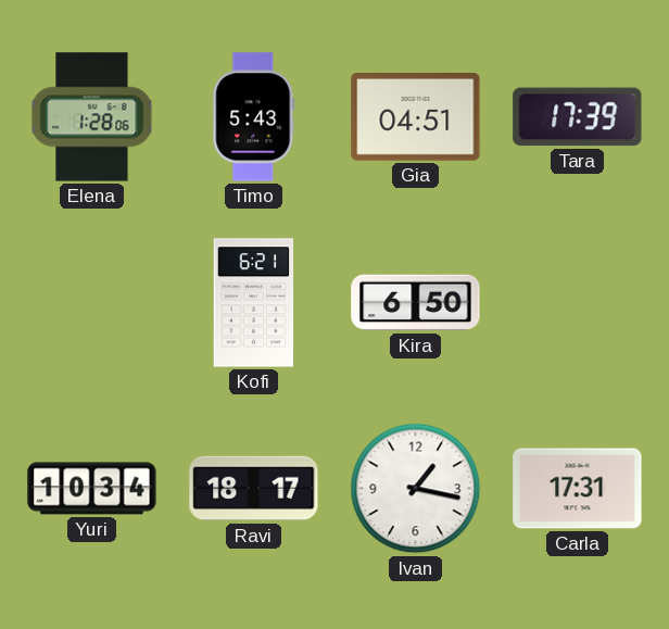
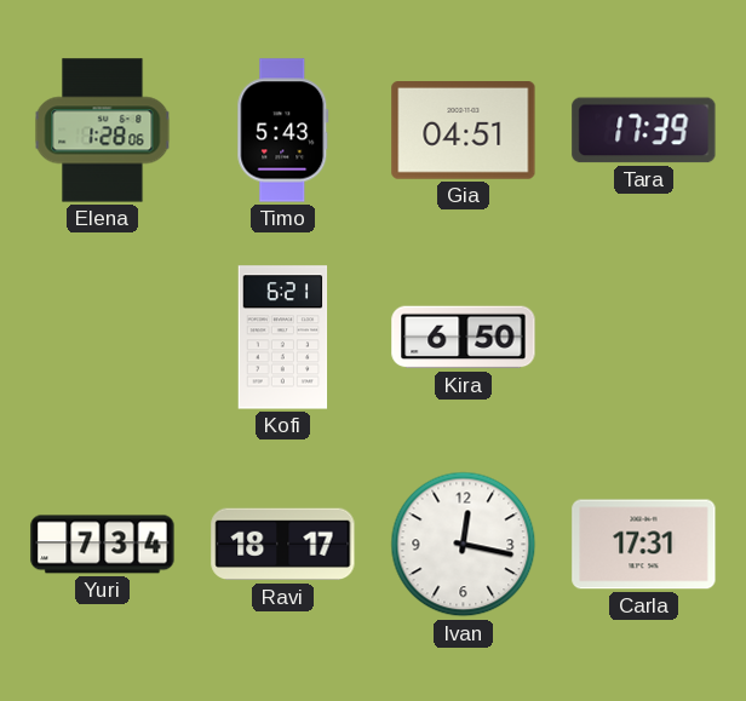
Yuri: 10:34 -> 7:34
Ivan: 1:17 -> 12:17
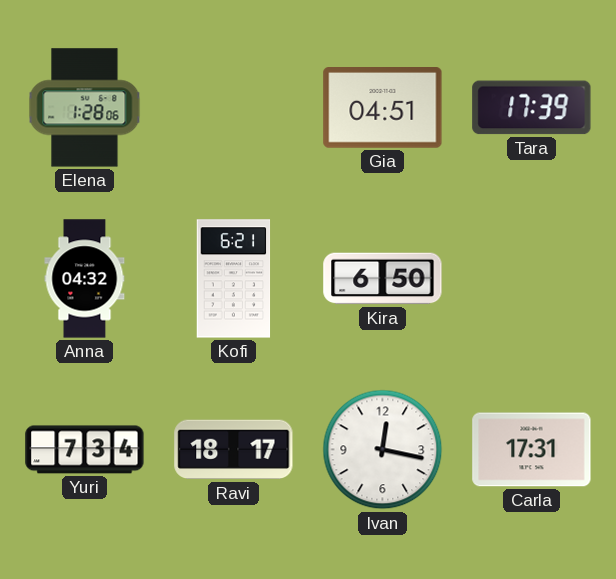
Timo: 5:43 -> none
Anna: none -> 04:32
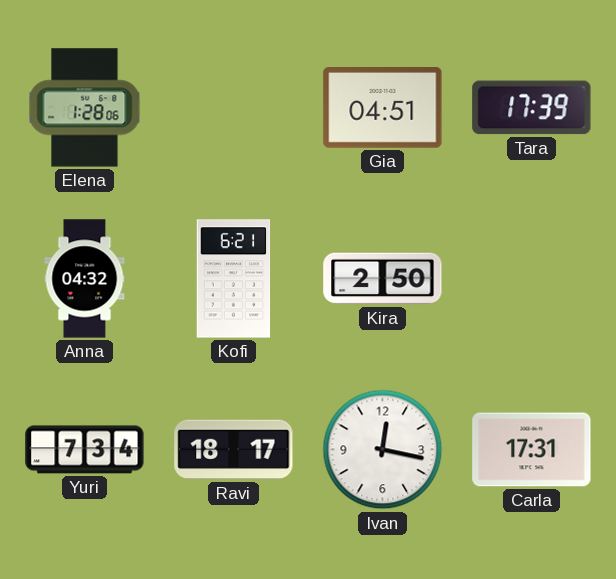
Kira: 6:50 -> 2:50
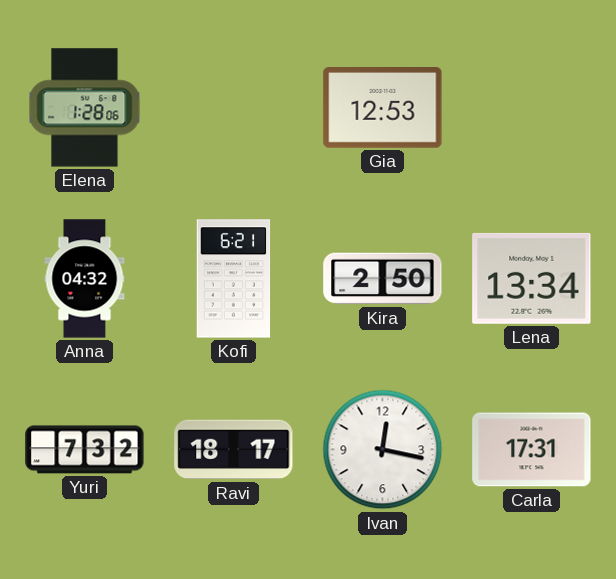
Gia: 04:51 -> 12:53
Tara: 17:39 -> none
Lena: none -> 13:34
Yuri: 7:34 -> 7:32
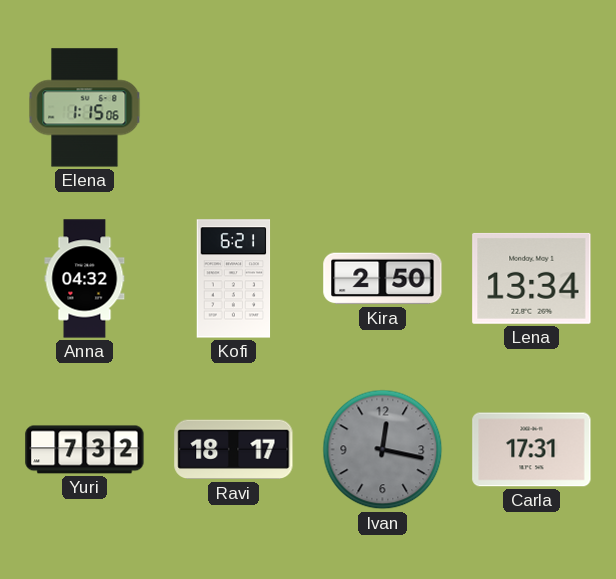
Elena: 1:28 -> 1:15
Gia: 12:53 -> none
Ivan dial: white -> grey
